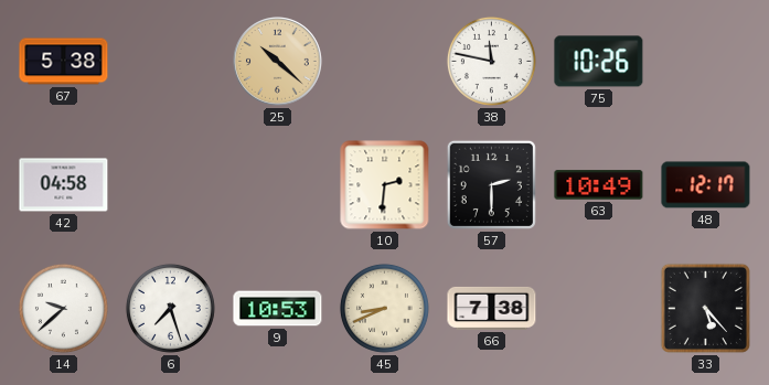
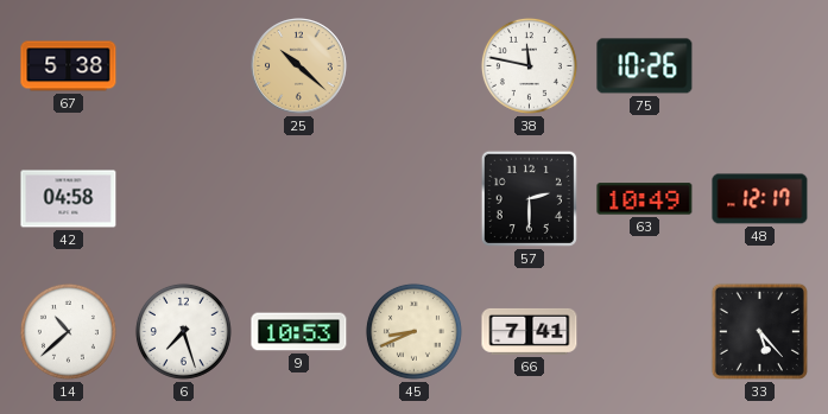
10: 2:31 -> none
14: 9:38 -> 10:38
66: 7:38 -> 7:41
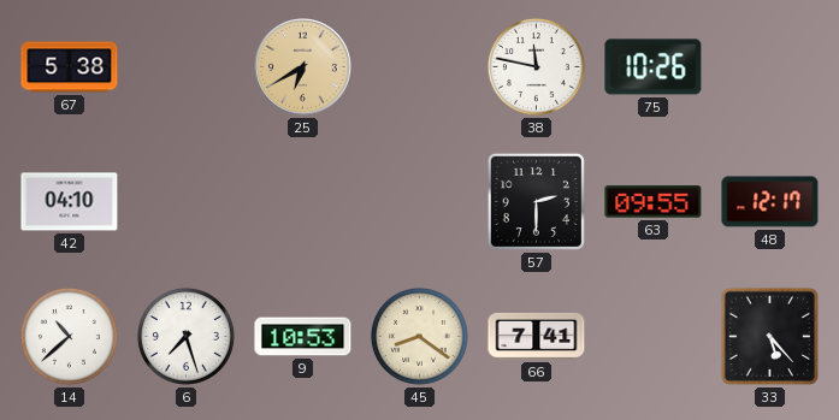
25: 10:22 -> 6:40
42: 04:58 -> 04:10
63: 10:49 -> 09:55
45: 8:41 -> 8:21
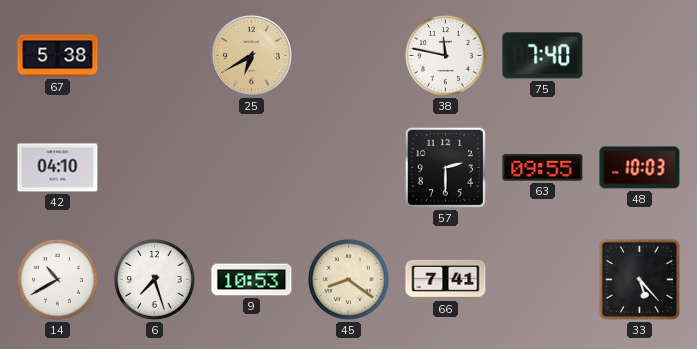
75: 10:26 -> 7:40
48: 12:17 -> 10:03
14: 10:38 -> 10:40
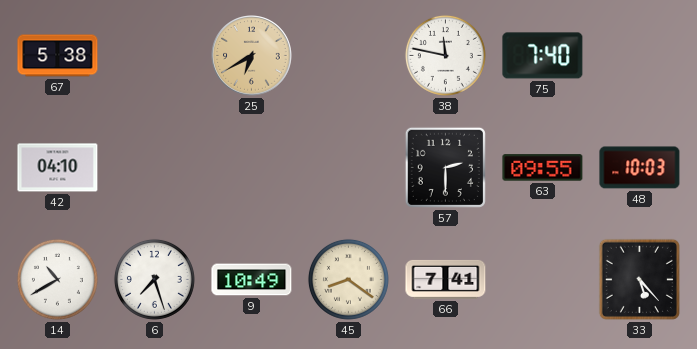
9: 10:53 -> 10:49
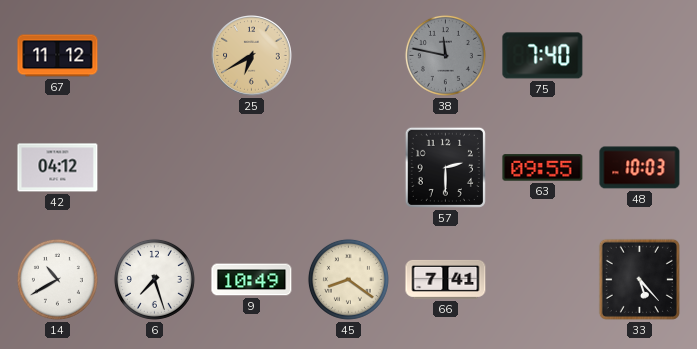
67: 5:38 -> 11:12
38 dial: white -> grey
42: 04:10 -> 04:12
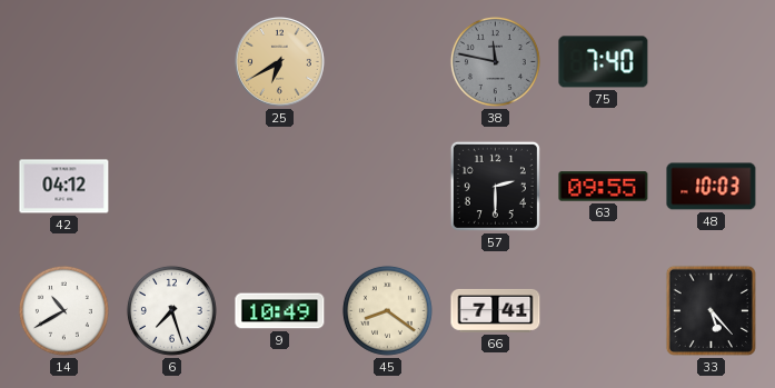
67: 11:12 -> none
